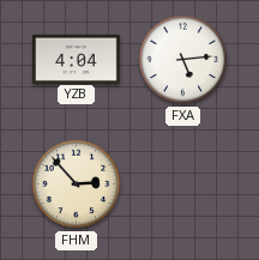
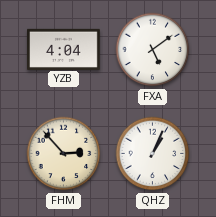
FXA: 5:14 -> 5:09
QHZ: none -> 1:04
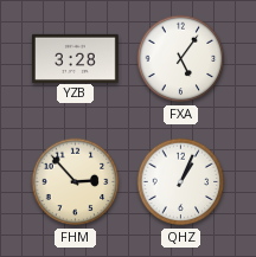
YZB: 4:04 -> 3:28
FXA: 5:09 -> 5:06
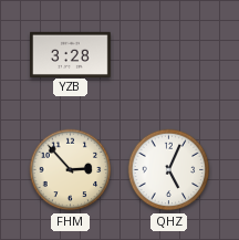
FXA: 5:06 -> none
QHZ: 1:04 -> 5:04
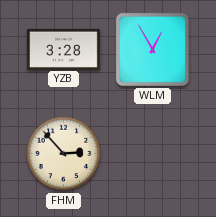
WLM: none -> 12:55
QHZ: 5:04 -> none
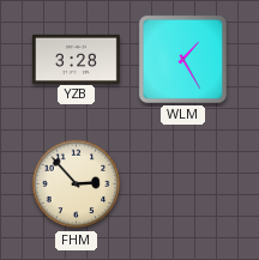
WLM: 12:55 -> 1:25
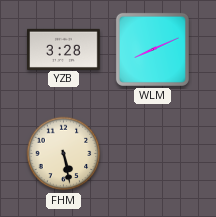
WLM: 1:25 -> 8:11
FHM: 2:53 -> 5:28
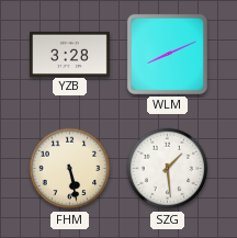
SZG: none -> 1:29
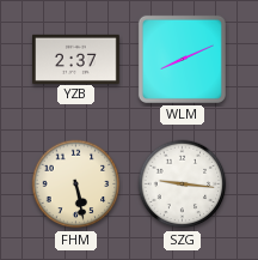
YZB: 3:28 -> 2:37
SZG: 1:29 -> 9:16
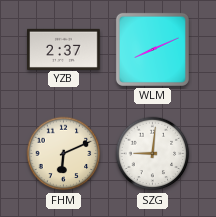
FHM: 5:28 -> 6:11
SZG: 9:16 -> 9:01
